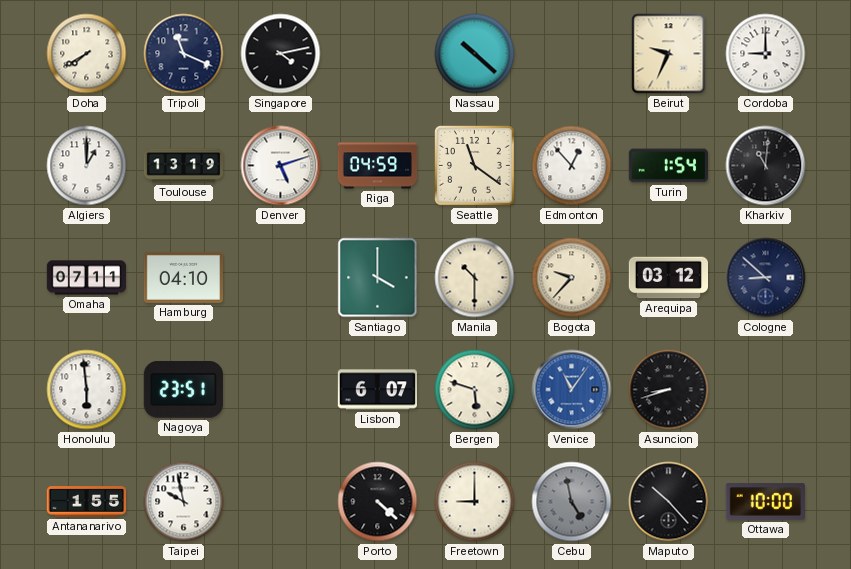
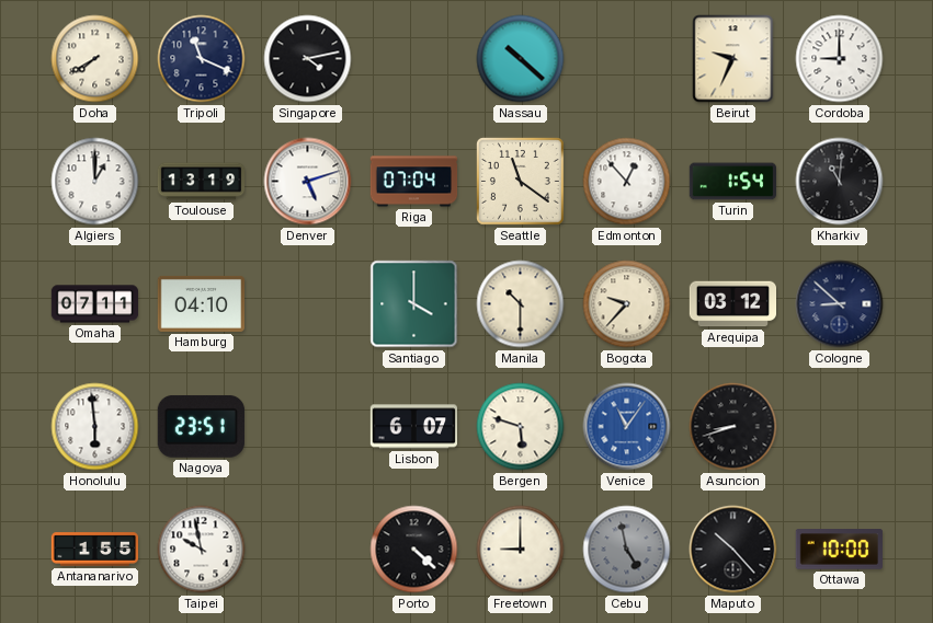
Riga: 04:59 -> 07:04
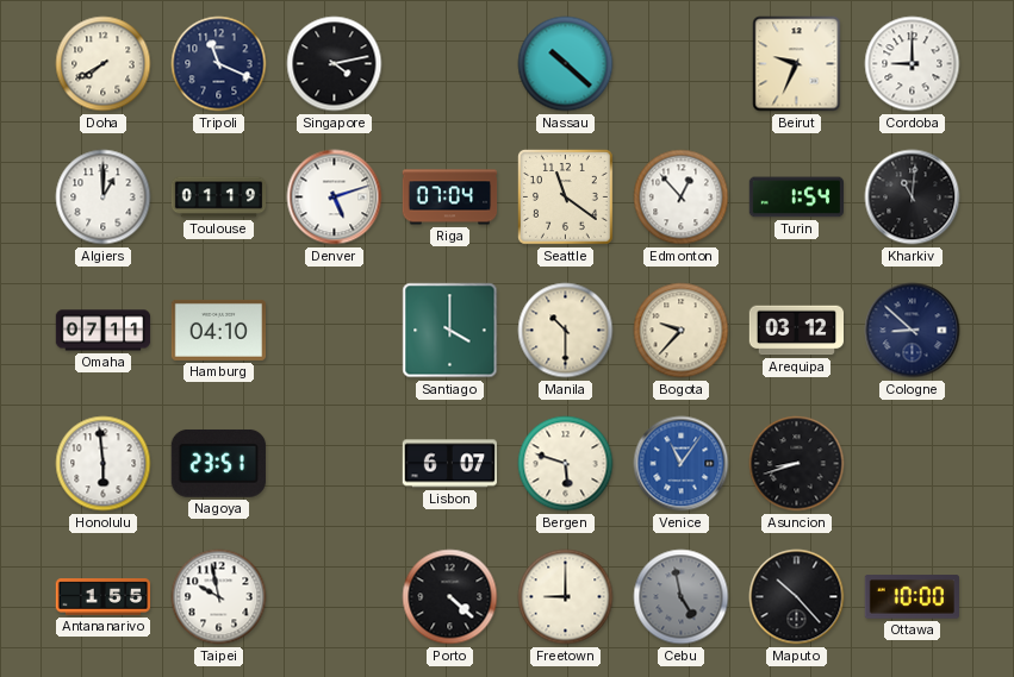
Toulouse: 13:19 -> 01:19
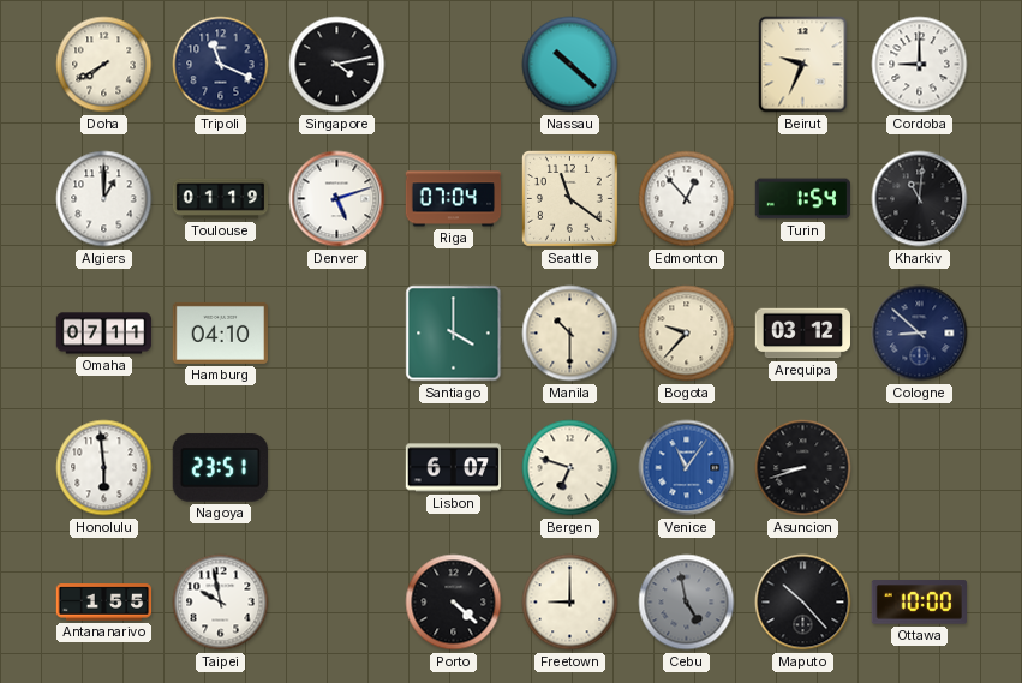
Bergen: 5:48 -> 6:48
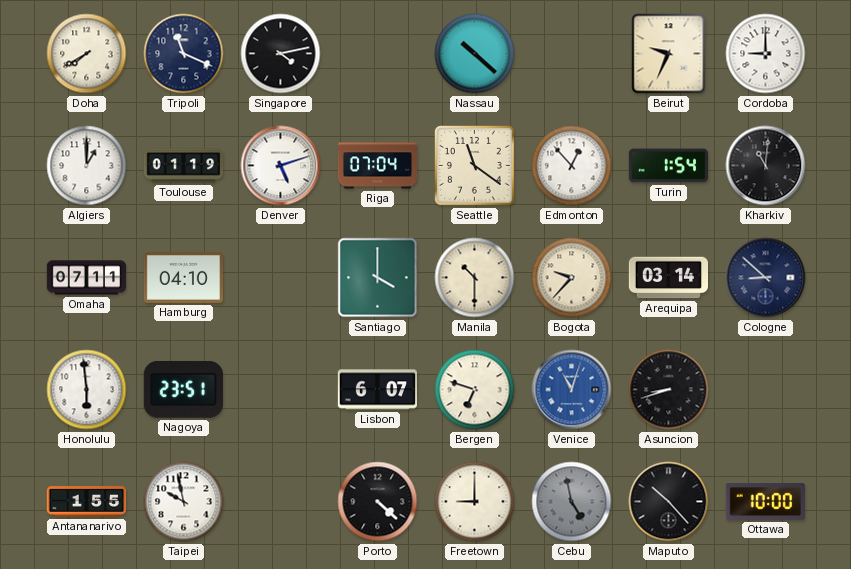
Arequipa: 03:12 -> 03:14
Venice: 11:06 -> 11:03
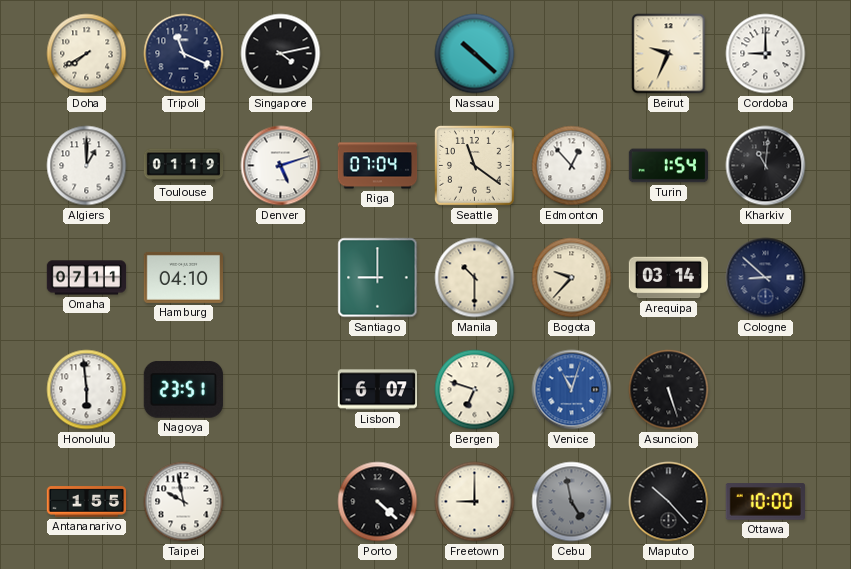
Santiago: 4:00 -> 9:00
Asuncion: 8:42 -> 5:27
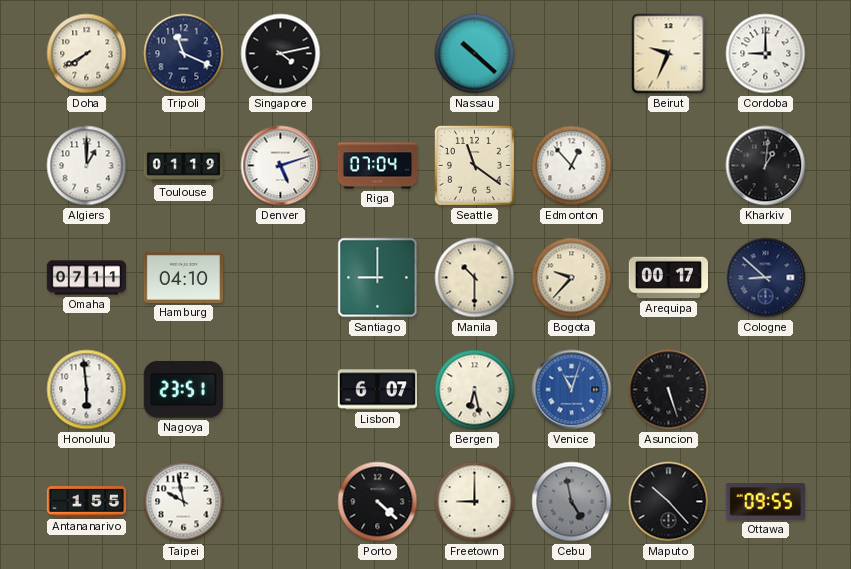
Turin: 1:54 -> none
Kharkiv: 11:01 -> 1:01
Arequipa: 03:14 -> 00:17
Bergen: 6:48 -> 6:28
Ottawa: 10:00 -> 09:55
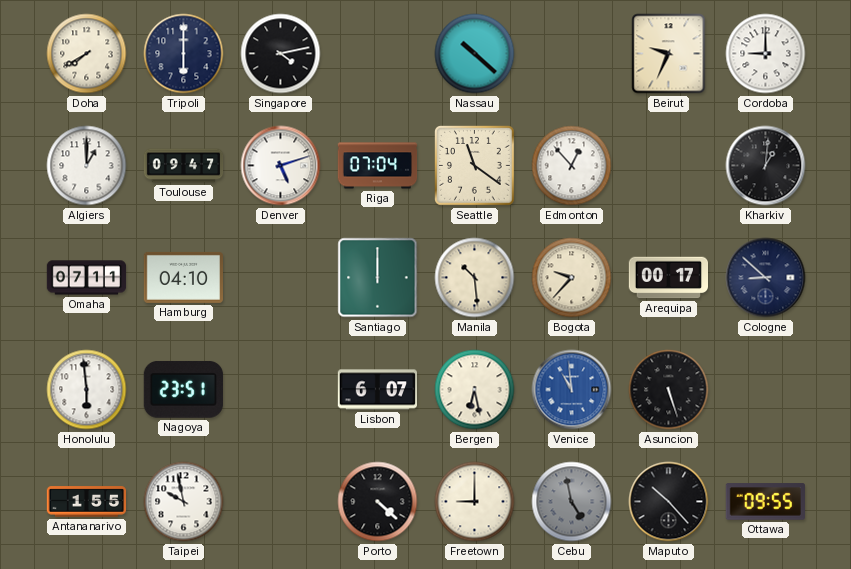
Tripoli: 11:19 -> 6:00
Toulouse: 01:19 -> 09:47
Santiago: 9:00 -> 12:00
Manila: 10:30 -> 10:29
Venice: 11:03 -> 10:59
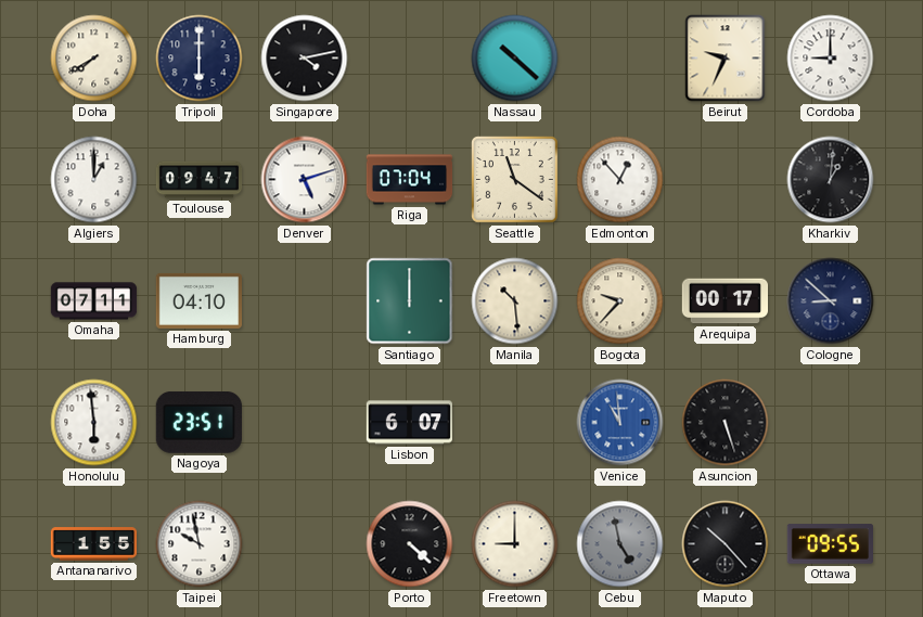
Bergen: 6:28 -> none
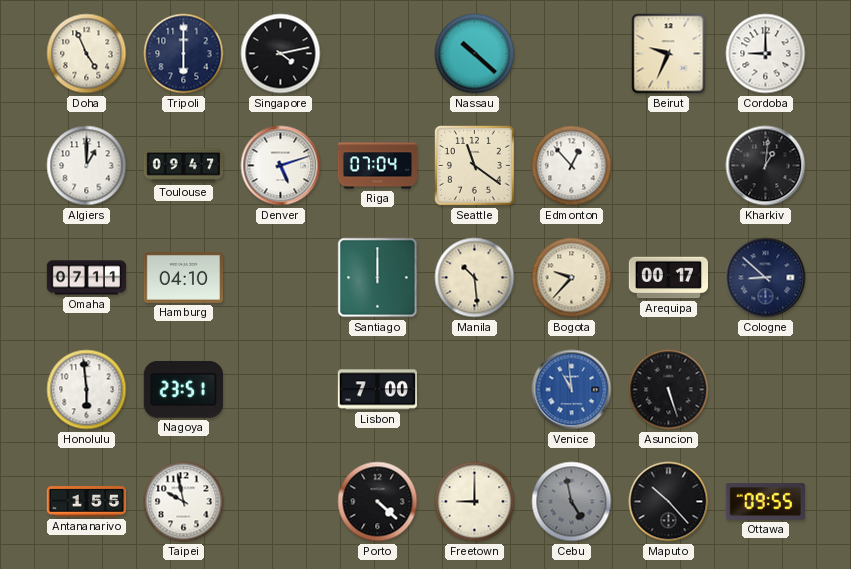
Doha: 7:40 -> 4:56
Lisbon: 6:07 -> 7:00
